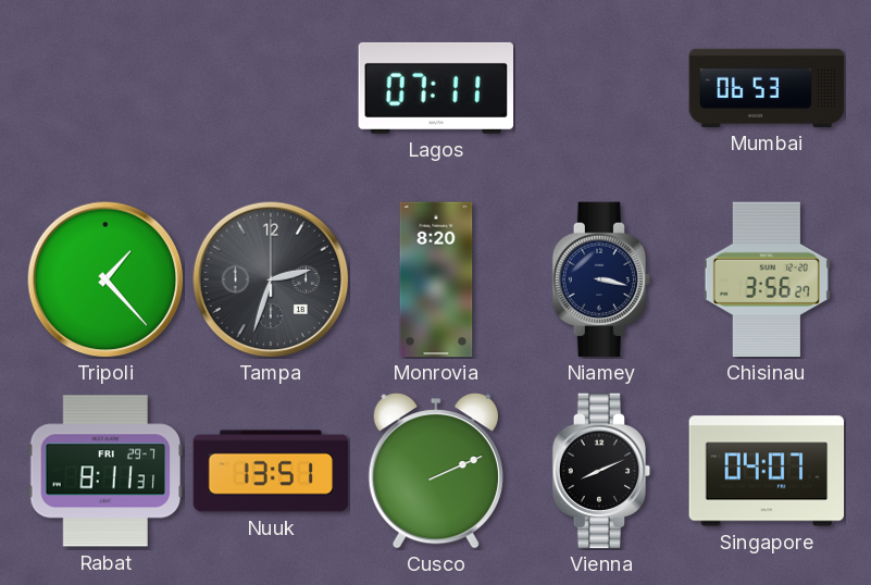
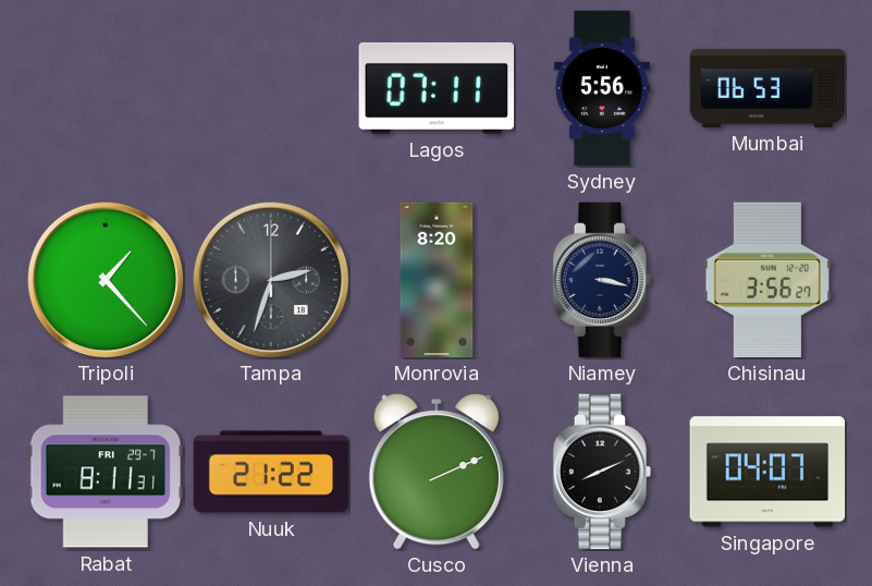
Sydney: none -> 5:56
Nuuk: 13:51 -> 21:22
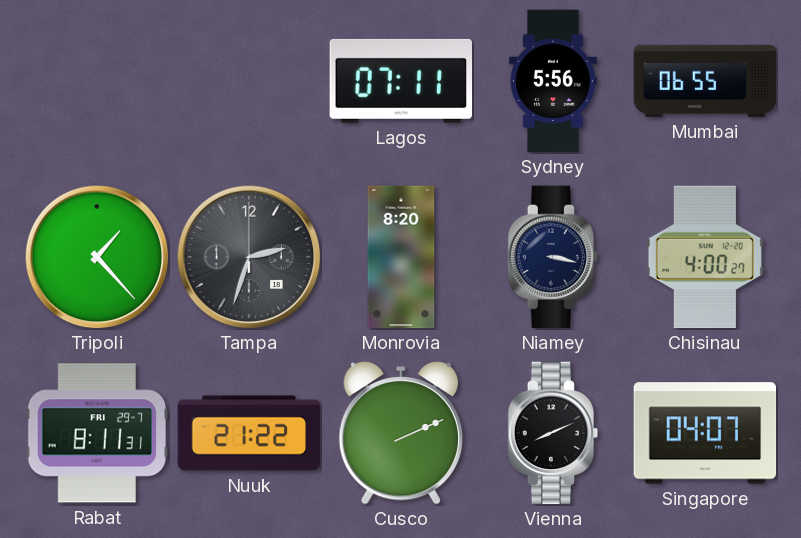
Mumbai: 06:53 -> 06:55
Chisinau: 3:56 -> 4:00
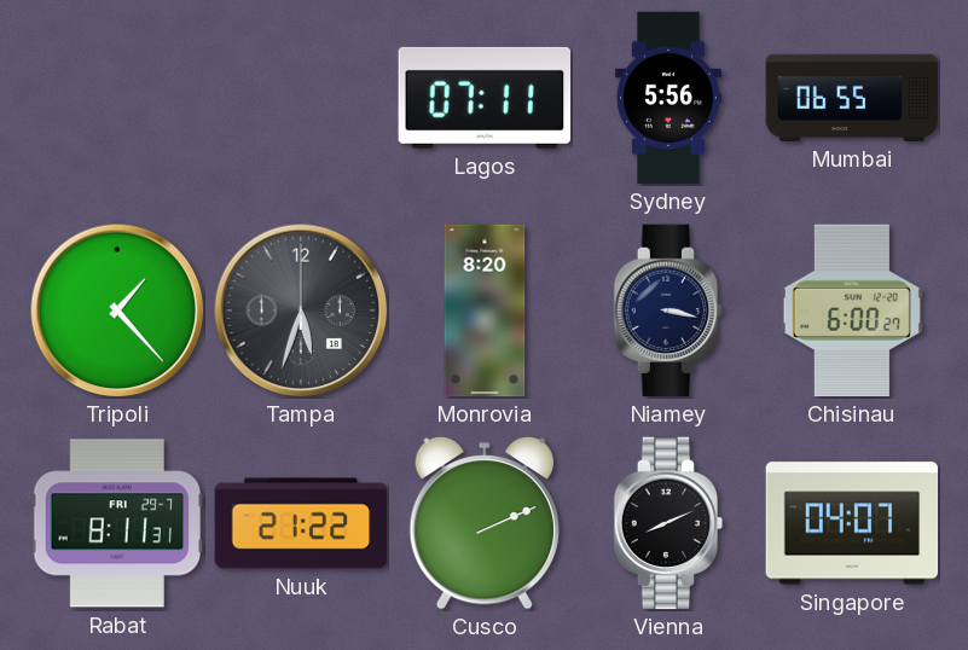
Tampa: 2:33 -> 5:33
Chisinau: 4:00 -> 6:00
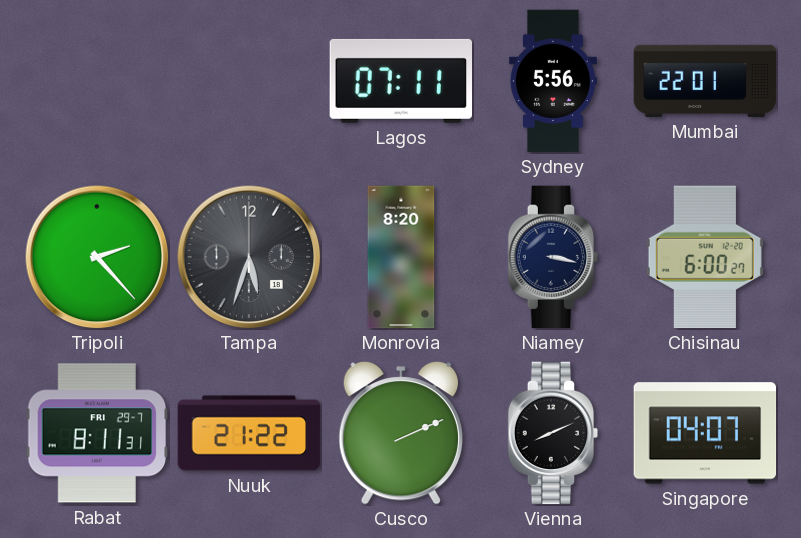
Mumbai: 06:55 -> 22:01
Tripoli: 1:23 -> 2:23
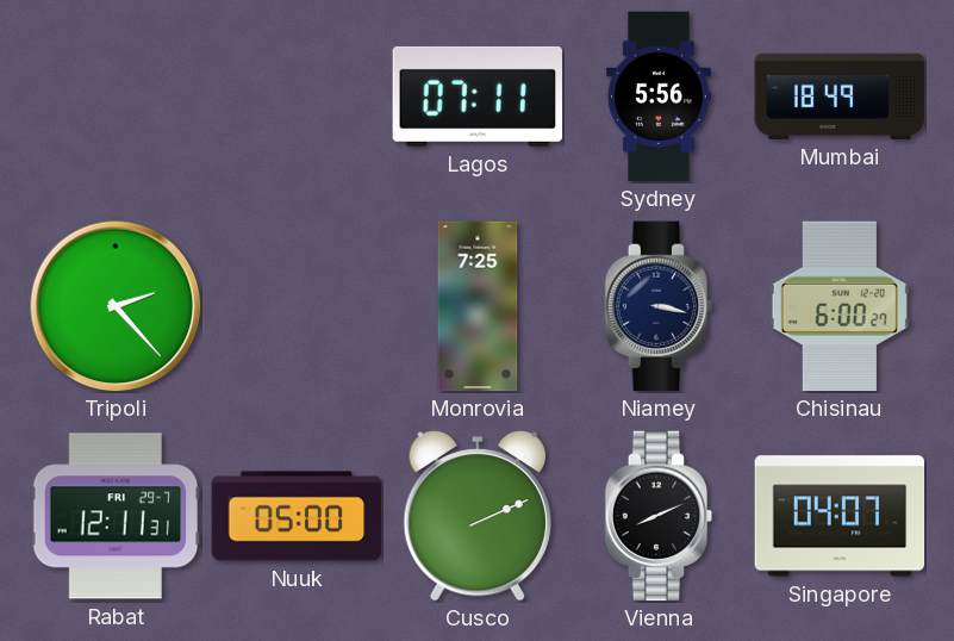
Mumbai: 22:01 -> 18:49
Tampa: 5:33 -> none
Monrovia: 8:20 -> 7:25
Rabat: 8:11 -> 12:11
Nuuk: 21:22 -> 05:00
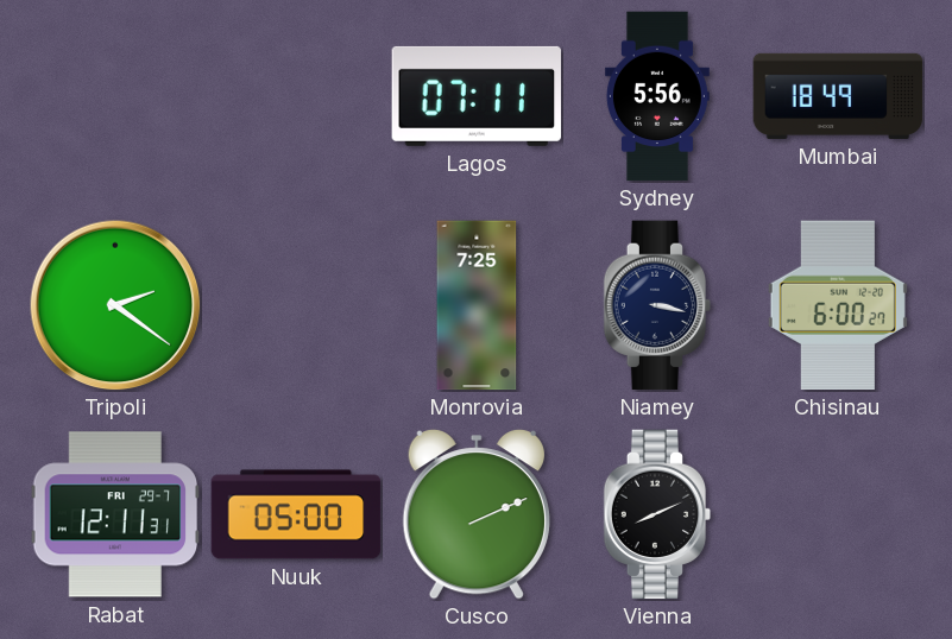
Tripoli: 2:23 -> 2:21
Singapore: 04:07 -> none
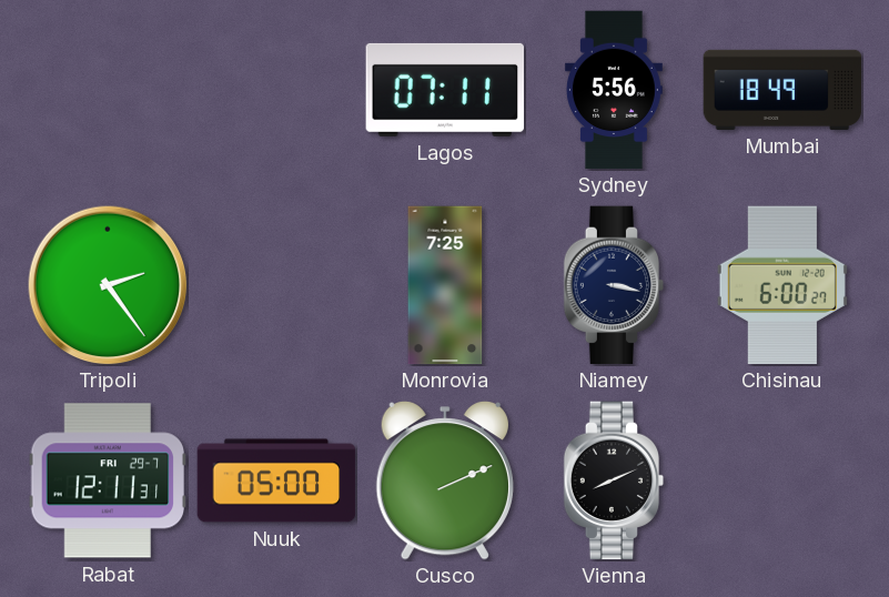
Tripoli: 2:21 -> 2:24
